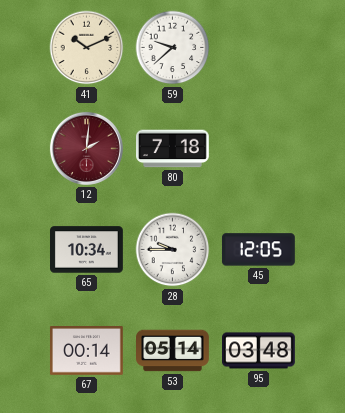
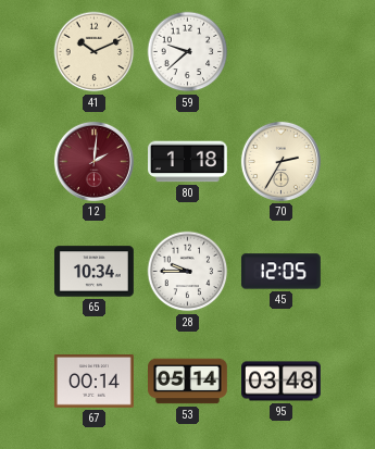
80: 7:18 -> 1:18
70: none -> 2:35
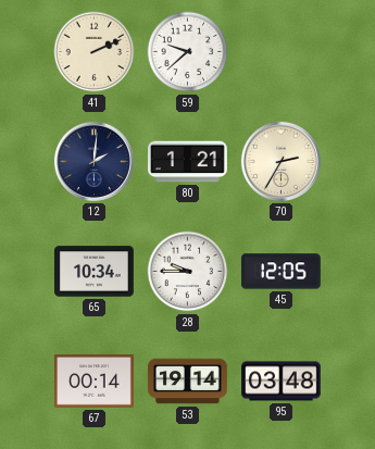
41: 10:11 -> 2:11
12 dial: burgundy -> navy
80: 1:18 -> 1:21
53: 05:14 -> 19:14
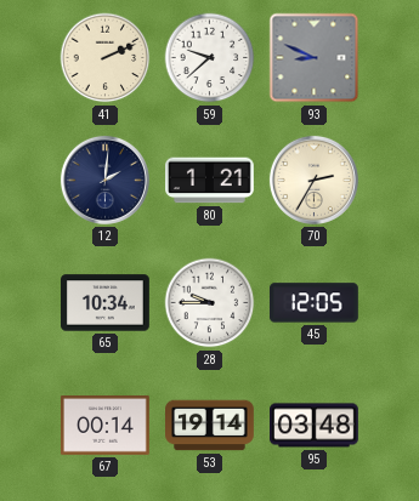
93: none -> 8:49
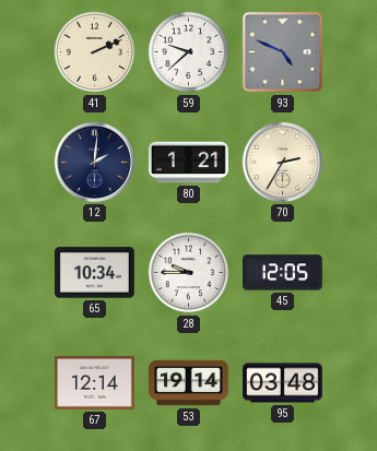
93: 8:49 -> 4:49
67: 00:14 -> 12:14
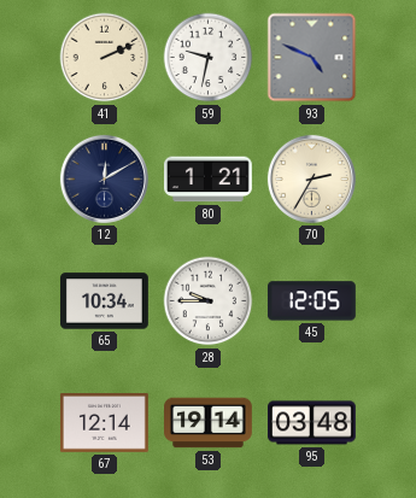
59: 9:38 -> 9:32
12: 2:01 -> 12:10
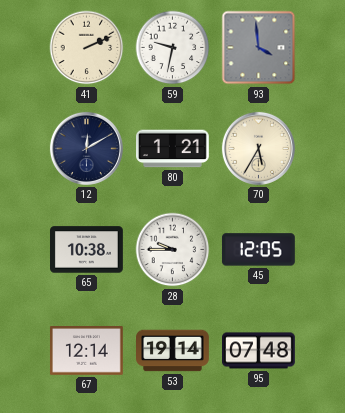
93: 4:49 -> 3:59
70: 2:35 -> 5:35
65: 10:34 -> 10:38
95: 03:48 -> 07:48
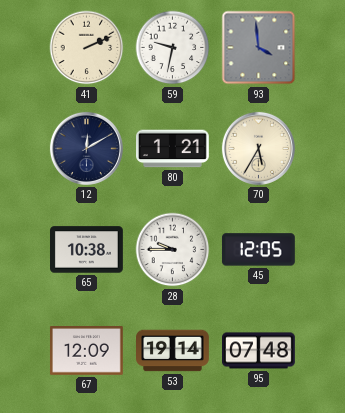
67: 12:14 -> 12:09
